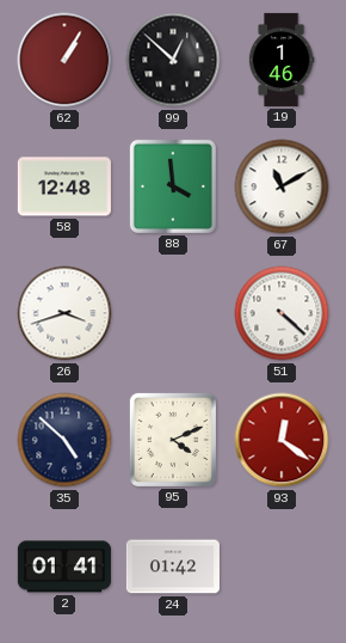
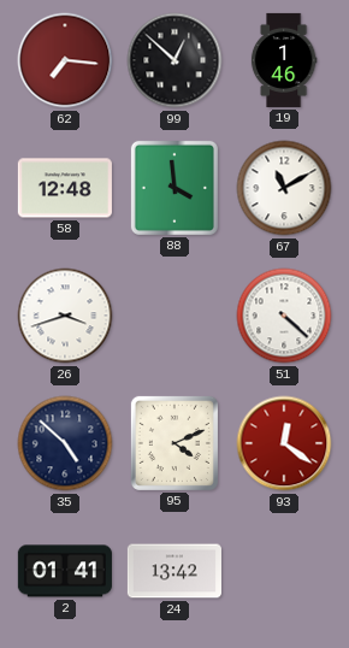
62: 1:05 -> 7:16
24: 01:42 -> 13:42
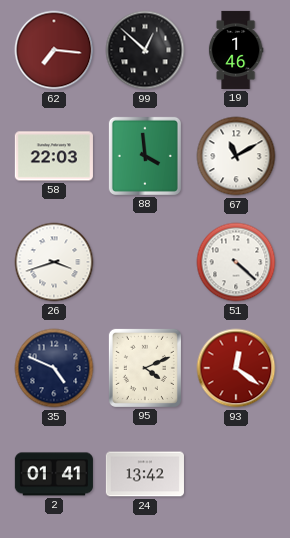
58: 12:48 -> 22:03
35: 4:52 -> 4:49
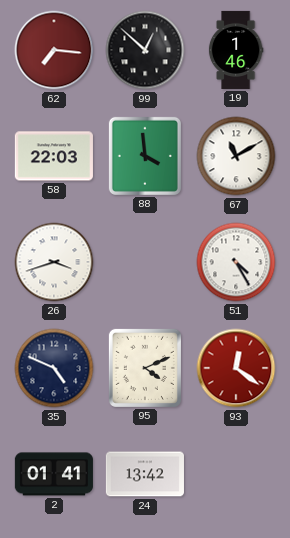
51: 4:22 -> 4:25
